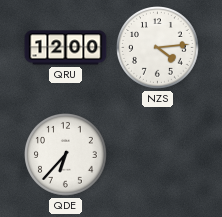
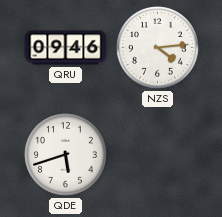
QRU: 12:00 -> 09:46
QDE: 6:37 -> 5:42
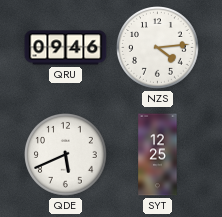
QDE: 5:42 -> 5:41
SYT: none -> 12:25
